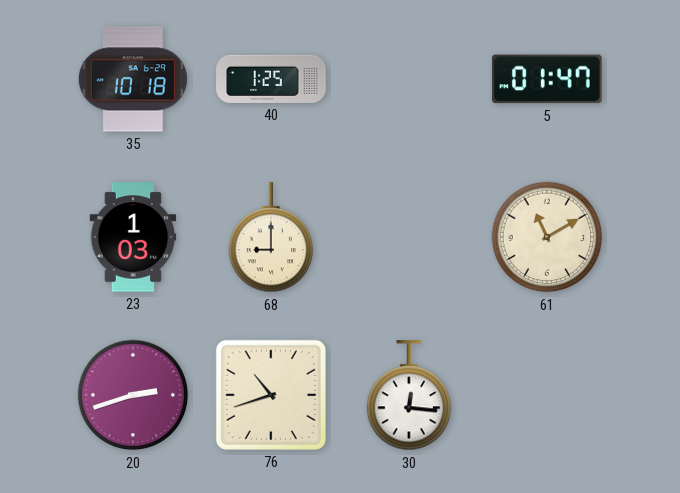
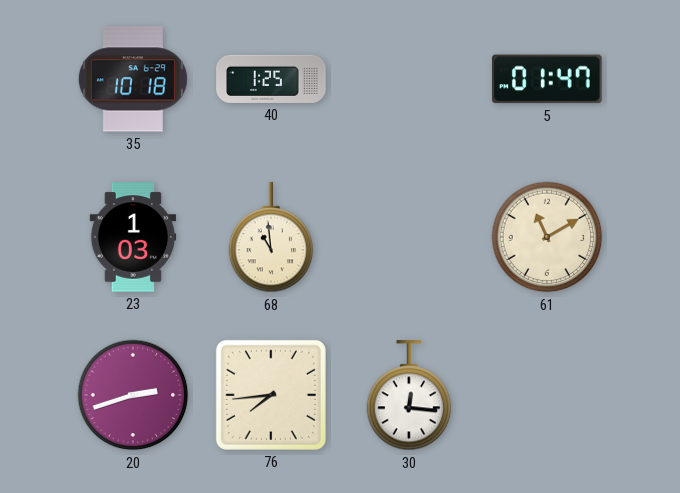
68: 9:00 -> 10:59
76: 10:42 -> 7:44
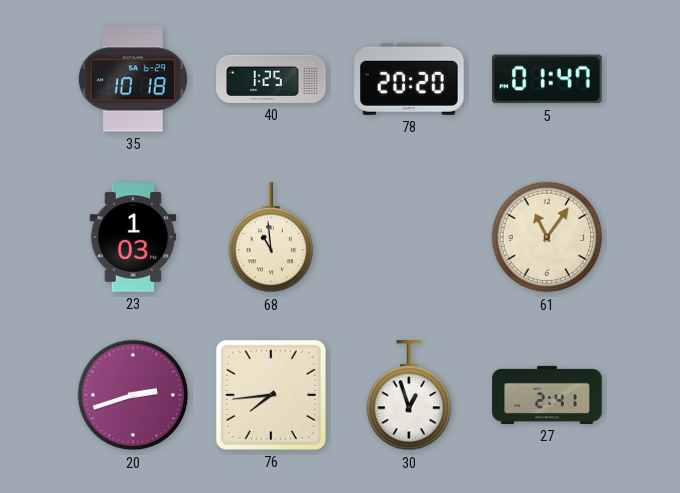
78: none -> 20:20
61: 11:10 -> 11:06
30: 12:16 -> 12:57
27: none -> 2:41
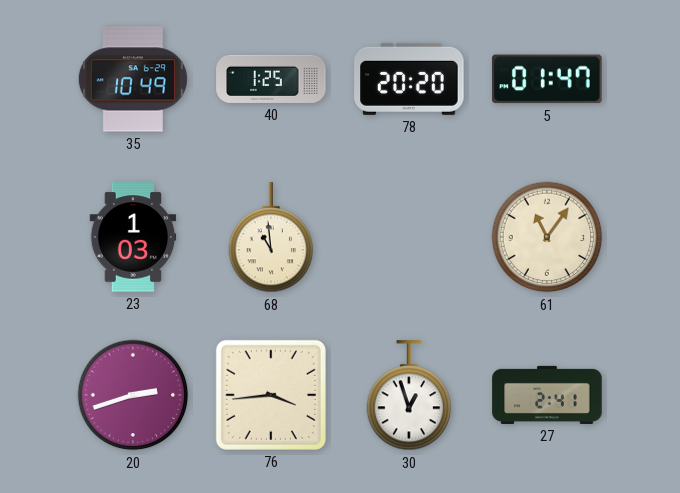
35: 10:18 -> 10:49
76: 7:44 -> 3:44
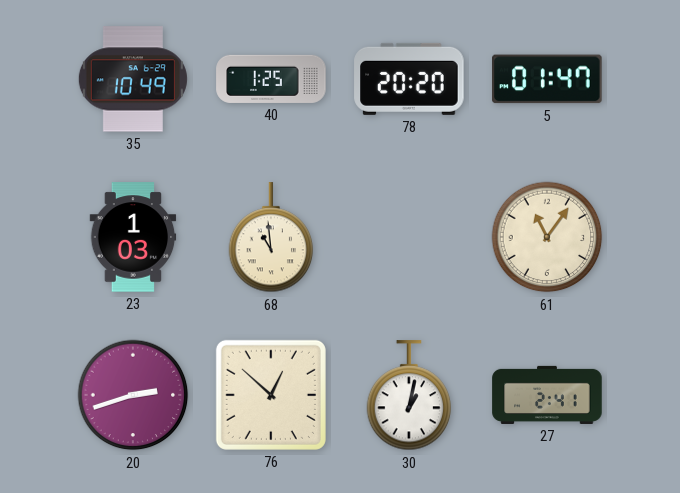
76: 3:44 -> 12:52
30: 12:57 -> 1:02
